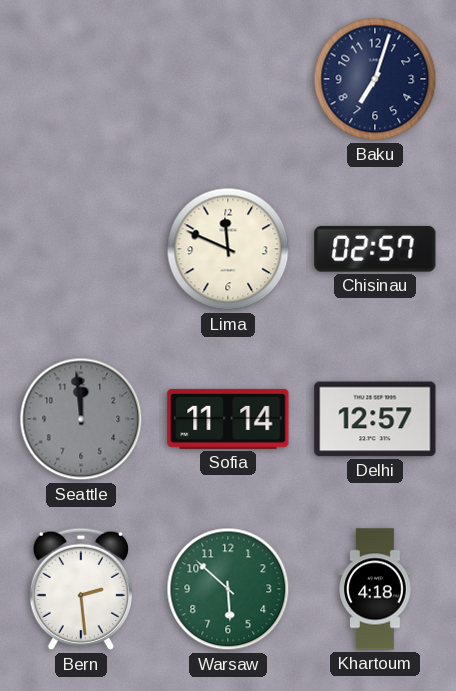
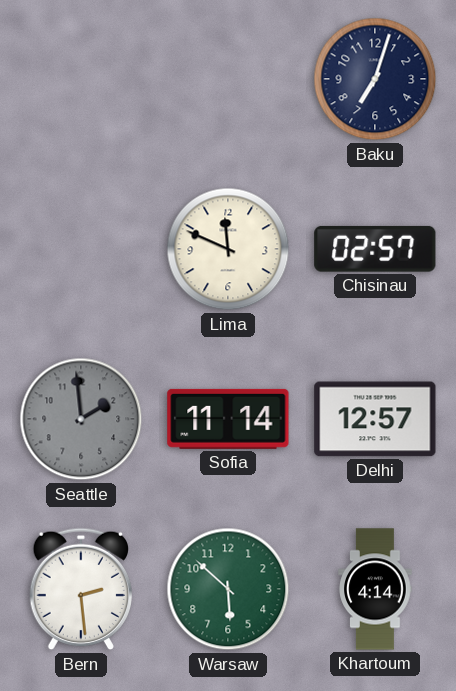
Seattle: 11:59 -> 1:59
Khartoum: 4:18 -> 4:14
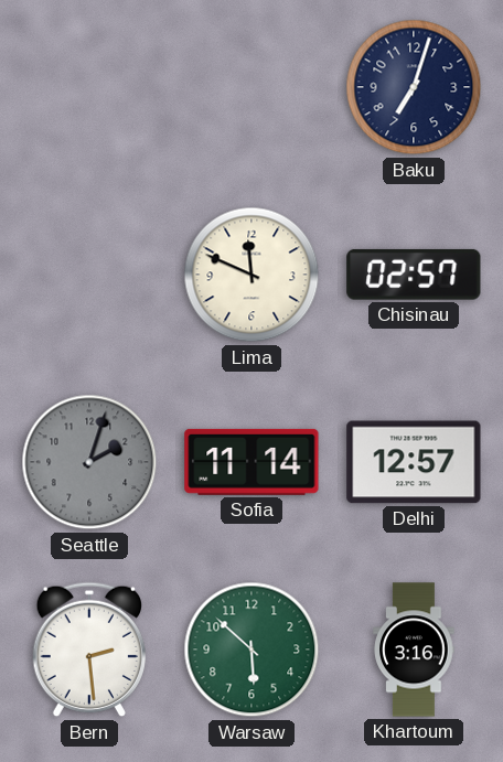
Seattle: 1:59 -> 2:03
Khartoum: 4:14 -> 3:16
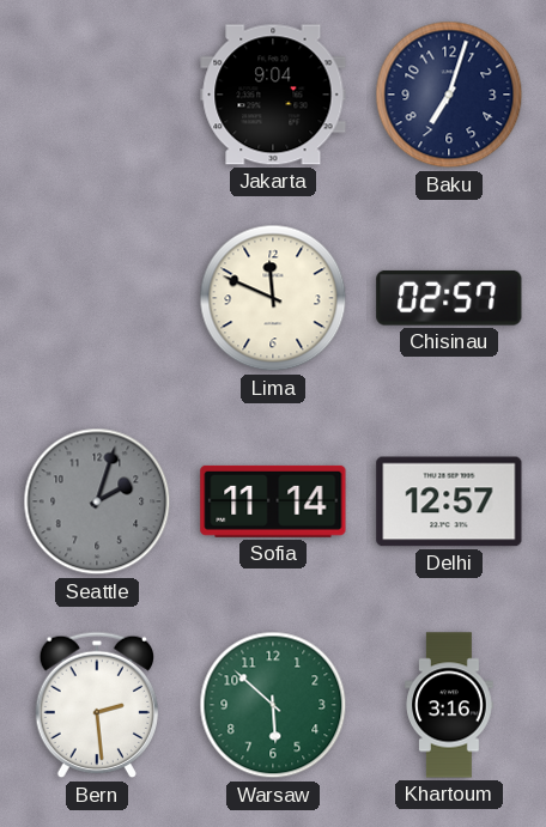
Jakarta: none -> 9:04
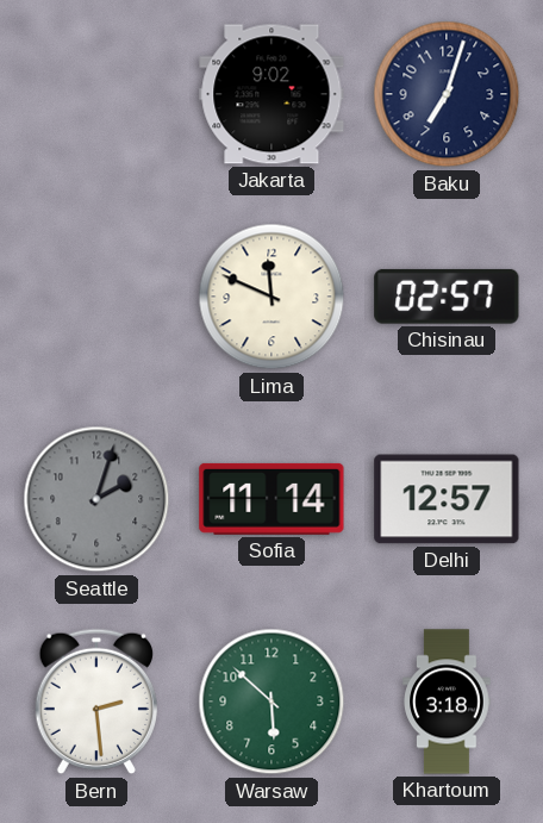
Jakarta: 9:04 -> 9:02
Khartoum: 3:16 -> 3:18
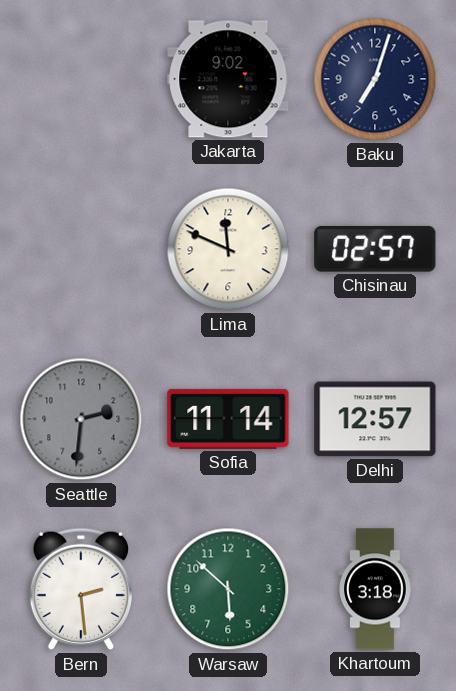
Seattle: 2:03 -> 2:31
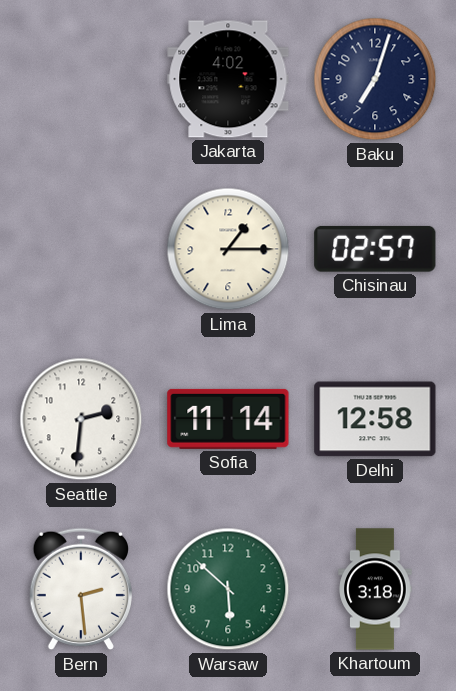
Jakarta: 9:02 -> 4:02
Lima: 11:49 -> 1:15
Seattle dial: grey -> white
Delhi: 12:57 -> 12:58
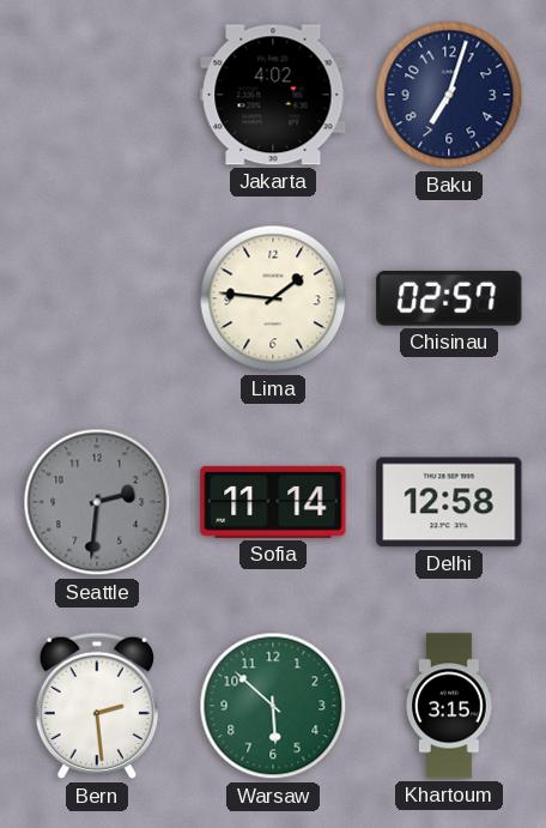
Lima: 1:15 -> 1:46
Seattle dial: white -> grey
Khartoum: 3:18 -> 3:15
